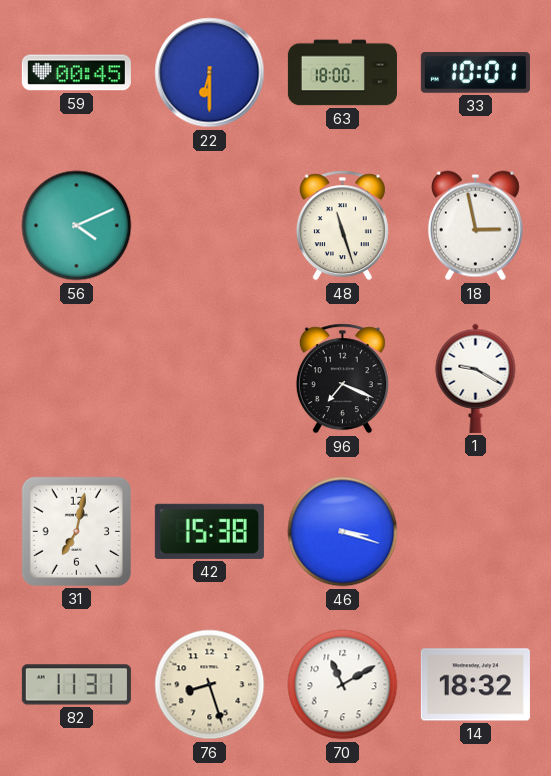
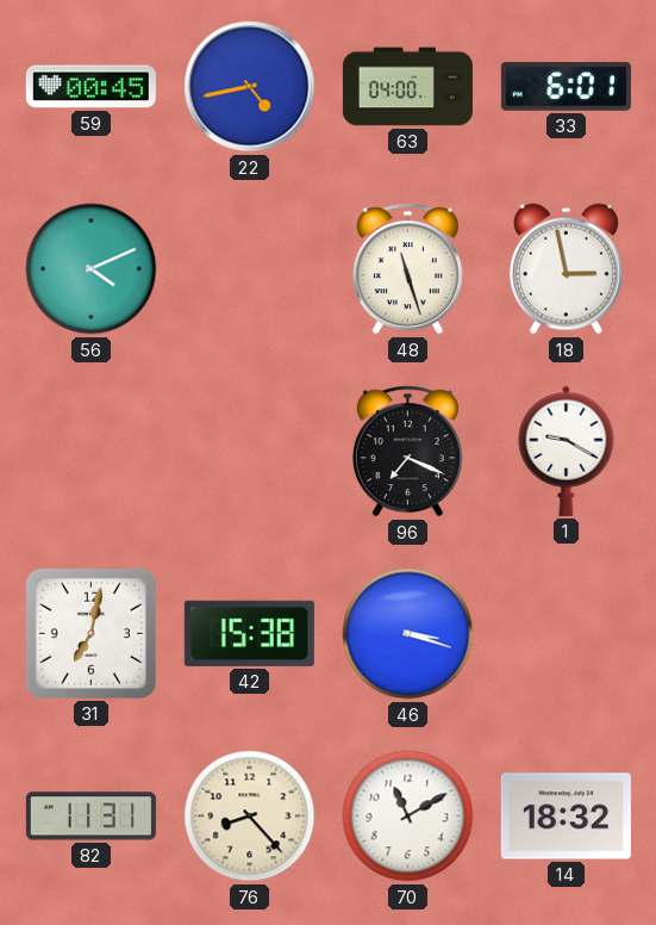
22: 6:30 -> 4:43
63: 18:00 -> 04:00
33: 10:01 -> 6:01
76: 8:27 -> 8:23
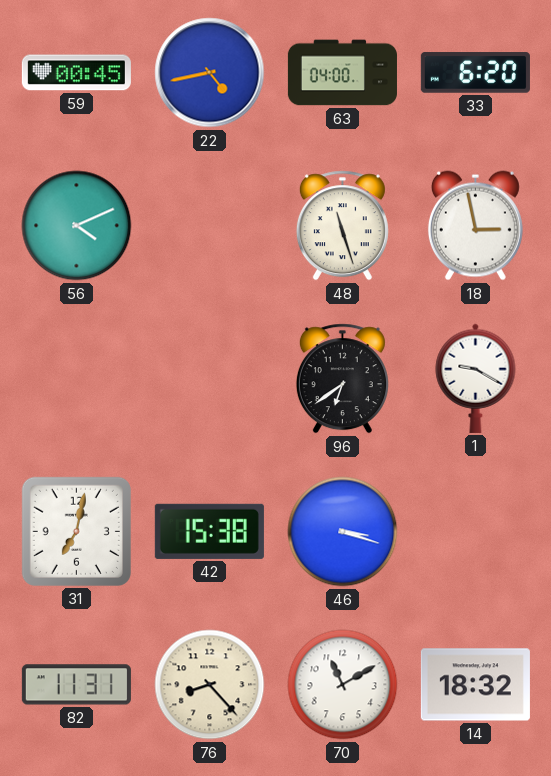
33: 6:01 -> 6:20
96: 7:19 -> 6:39
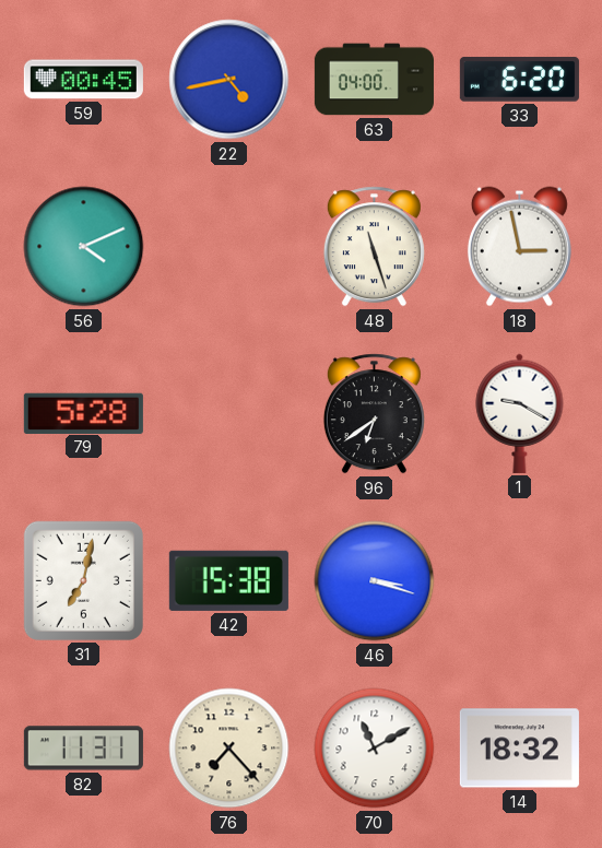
79: none -> 5:28
76: 8:23 -> 7:23
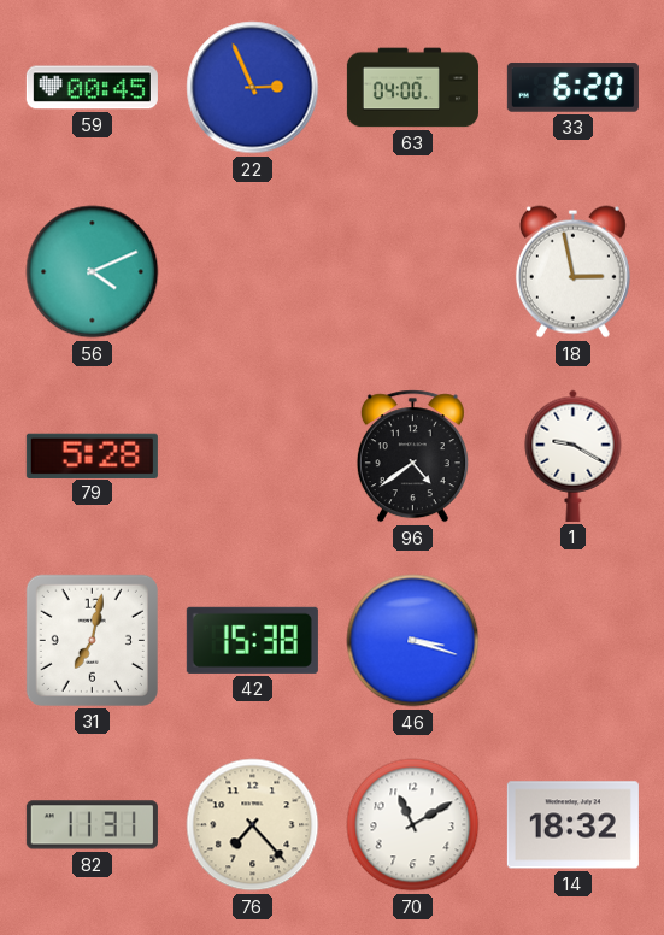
22: 4:43 -> 2:56
48: 11:27 -> none
96: 6:39 -> 4:39
